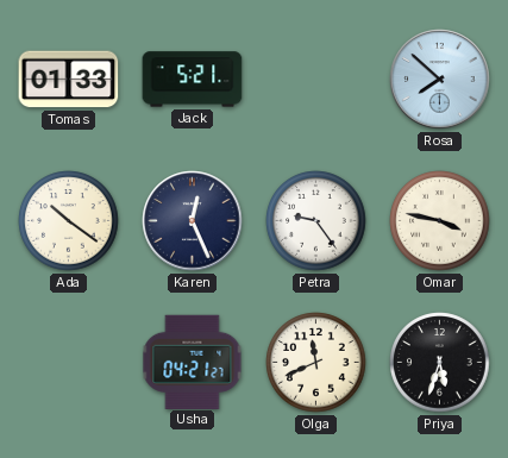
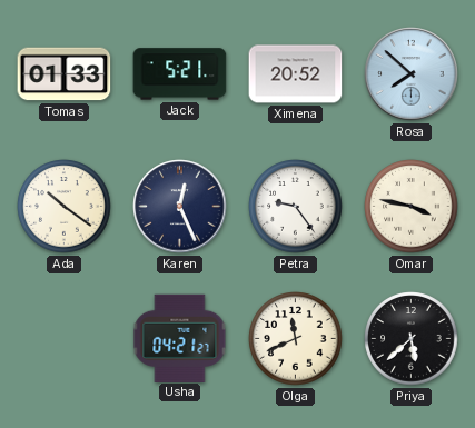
Ximena: none -> 20:52
Priya: 5:33 -> 5:38
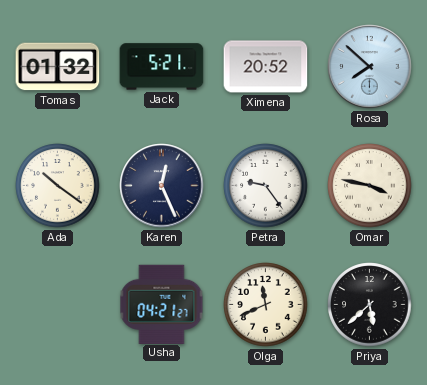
Tomas: 01:33 -> 01:32
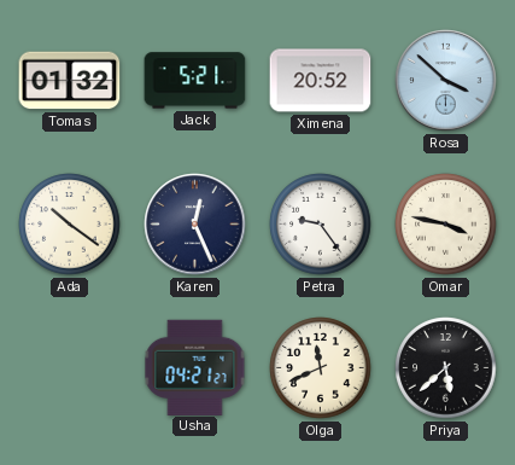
Rosa: 7:52 -> 3:52
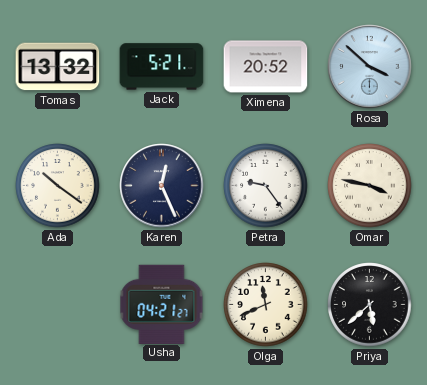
Tomas: 01:32 -> 13:32
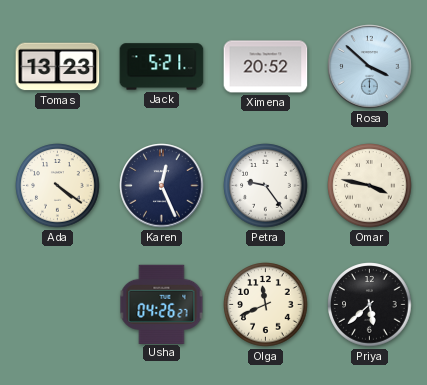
Tomas: 13:32 -> 13:23
Ada: 10:21 -> 4:21
Usha: 04:21 -> 04:26
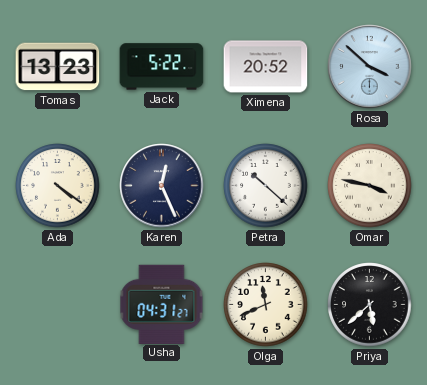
Jack: 5:21 -> 5:22
Petra: 9:24 -> 10:22
Usha: 04:26 -> 04:31
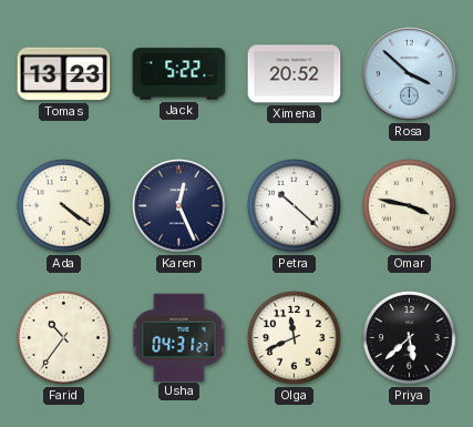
Farid: none -> 10:36
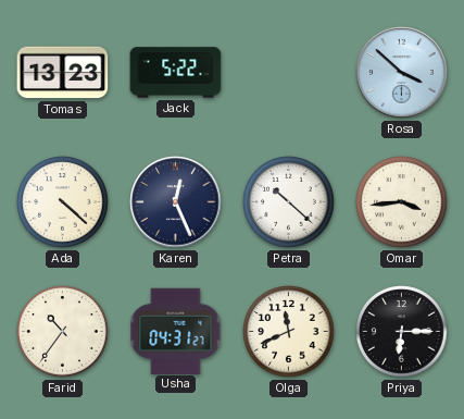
Ximena: 20:52 -> none
Ada: 4:21 -> 4:22
Omar: 3:47 -> 3:44
Priya: 5:38 -> 6:15
